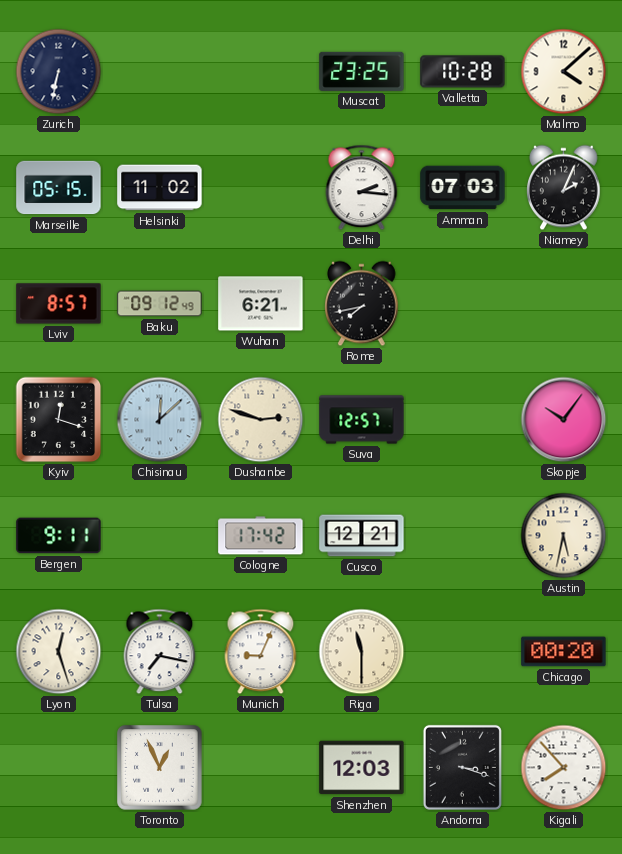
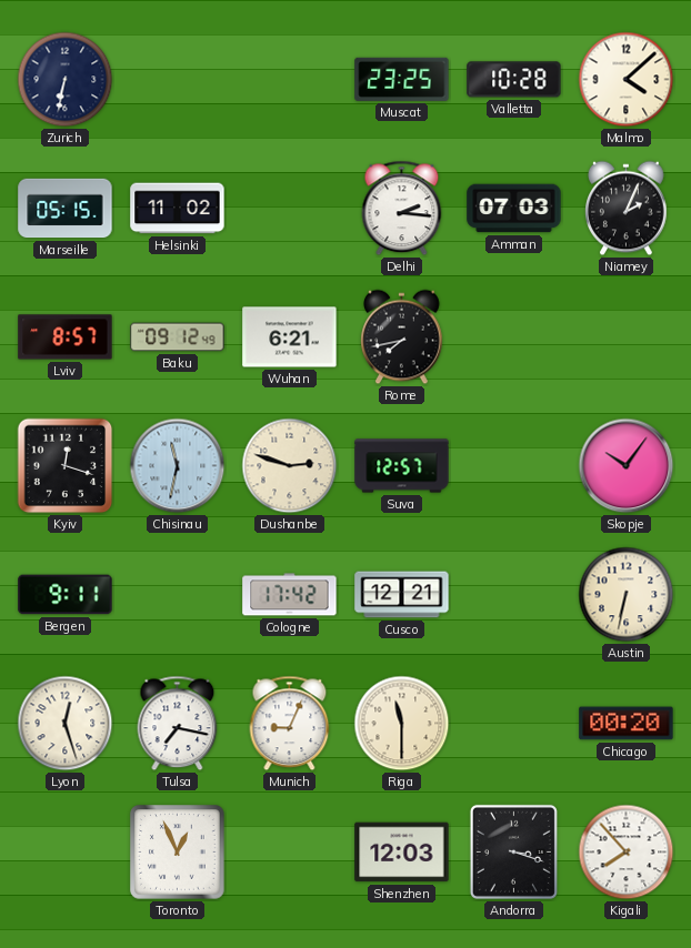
Chisinau: 12:08 -> 11:32
Austin: 5:32 -> 6:32
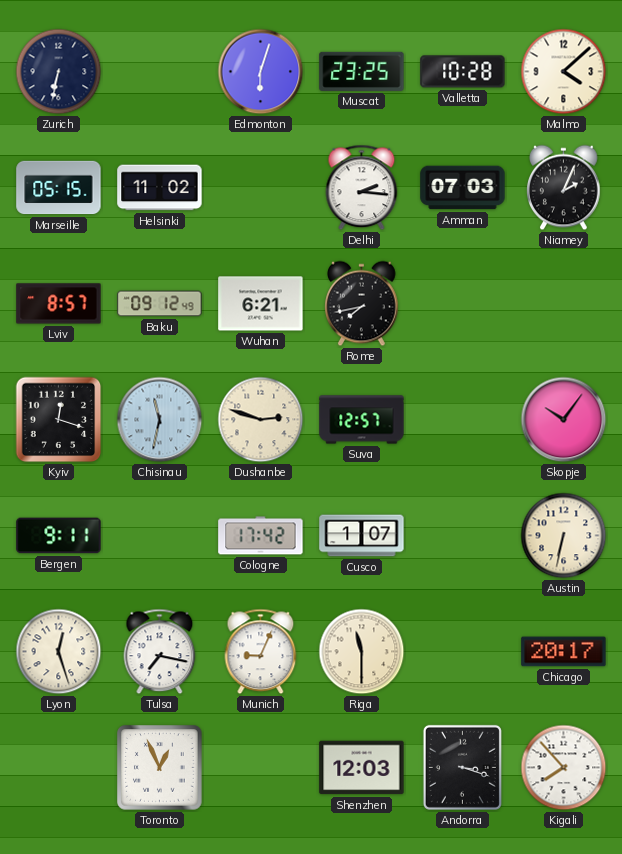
Edmonton: none -> 6:03
Cusco: 12:21 -> 1:07
Chicago: 00:20 -> 20:17
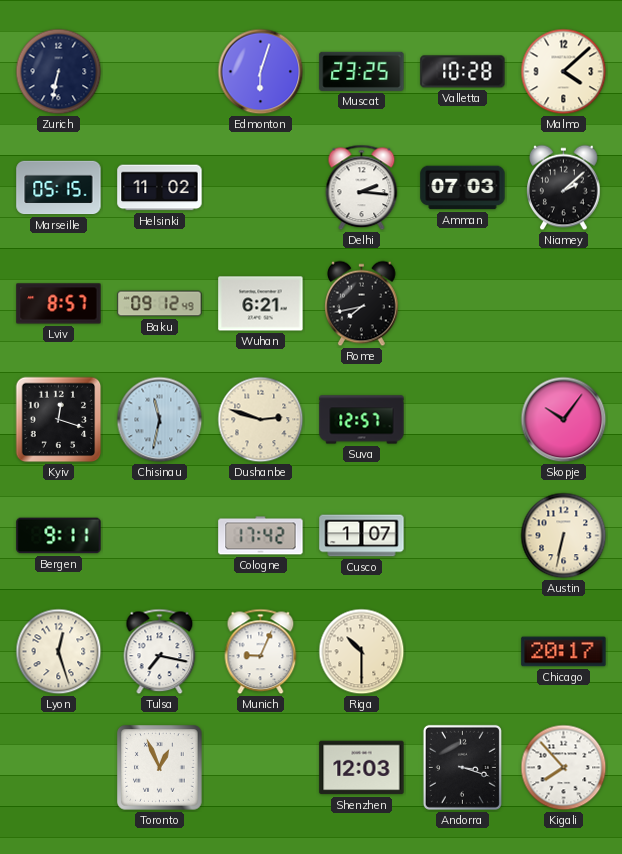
Niamey: 2:04 -> 2:08
Riga: 11:30 -> 10:30
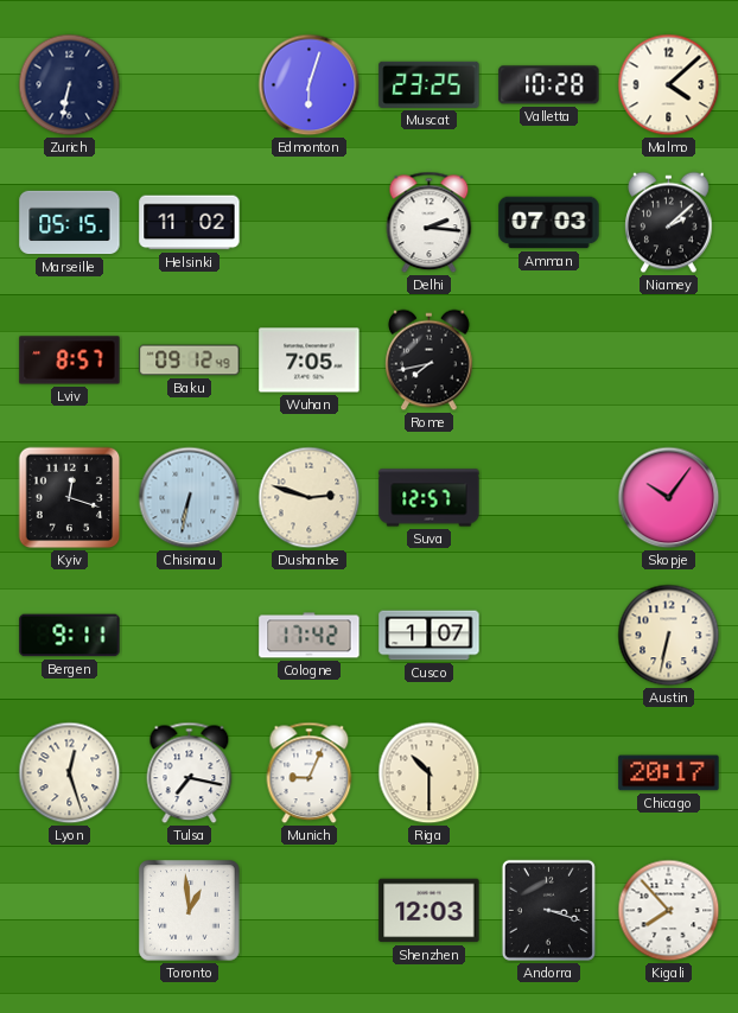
Wuhan: 6:21 -> 7:05
Chisinau: 11:32 -> 6:32
Toronto: 12:56 -> 12:59
